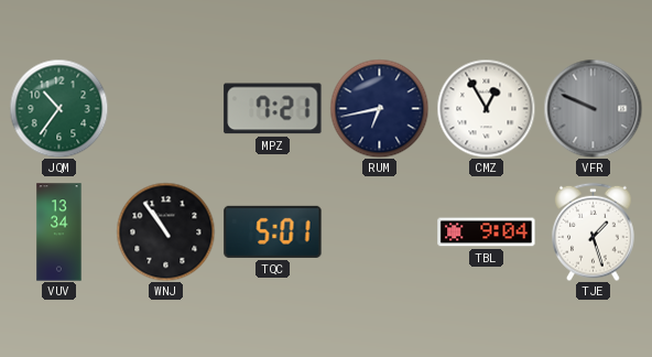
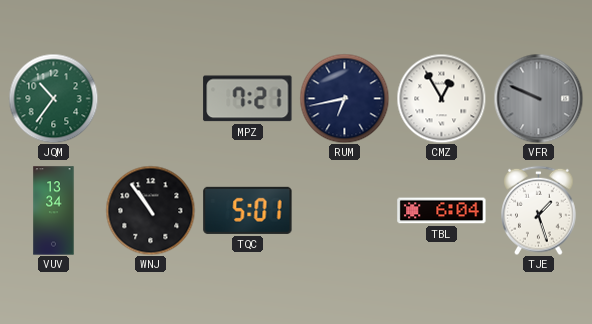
TBL: 9:04 -> 6:04
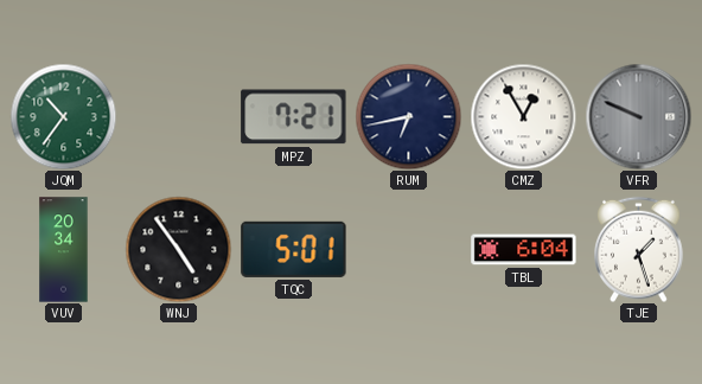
VUV: 13:34 -> 20:34
WNJ: 10:54 -> 4:54
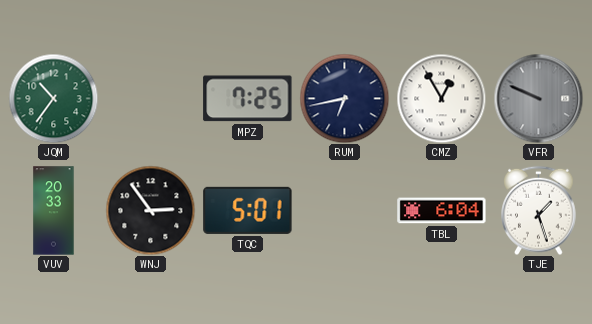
MPZ: 7:21 -> 7:25
VUV: 20:34 -> 20:33
WNJ: 4:54 -> 2:54
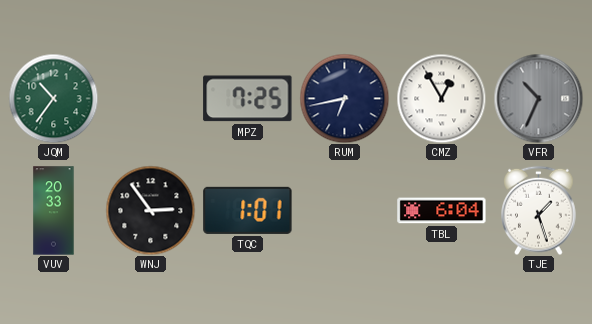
VFR: 9:49 -> 10:34
TQC: 5:01 -> 1:01
